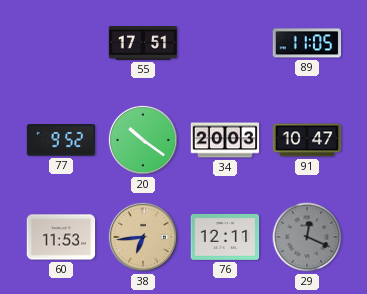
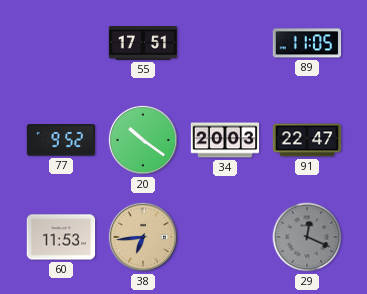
91: 10:47 -> 22:47
76: 12:11 -> none
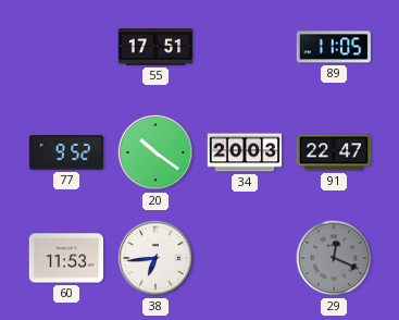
38 dial: champagne -> white
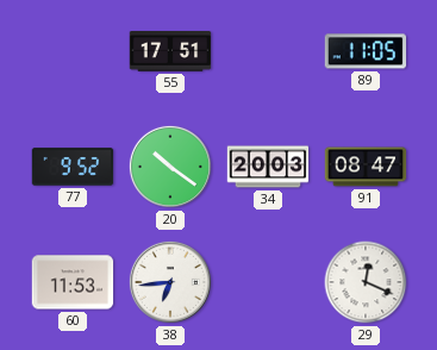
91: 22:47 -> 08:47
29 dial: grey -> white
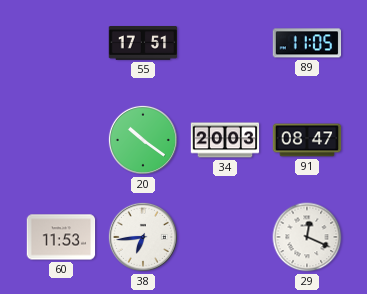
77: 9:52 -> none
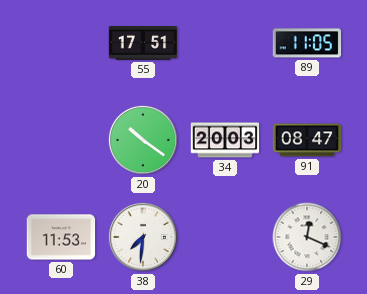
38: 6:44 -> 7:31
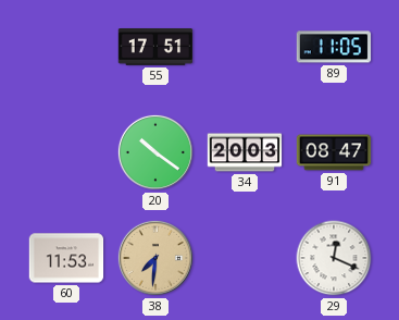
38 dial: white -> champagne
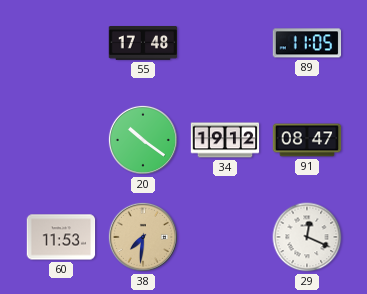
55: 17:51 -> 17:48
34: 20:03 -> 19:12
